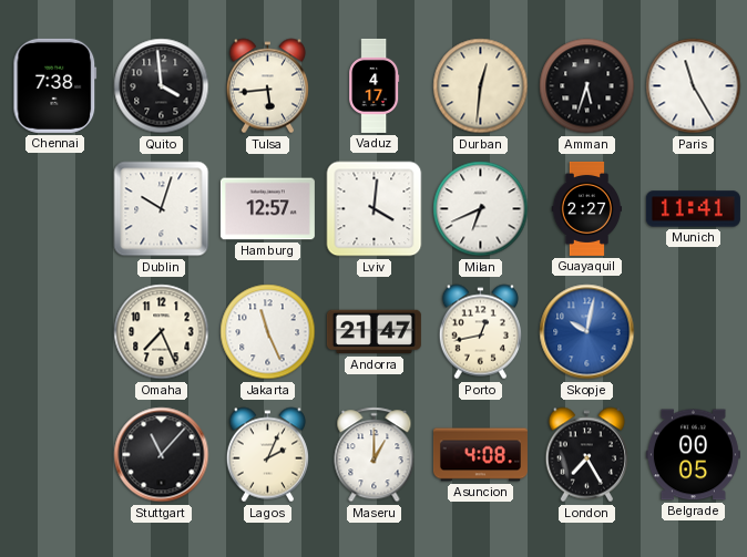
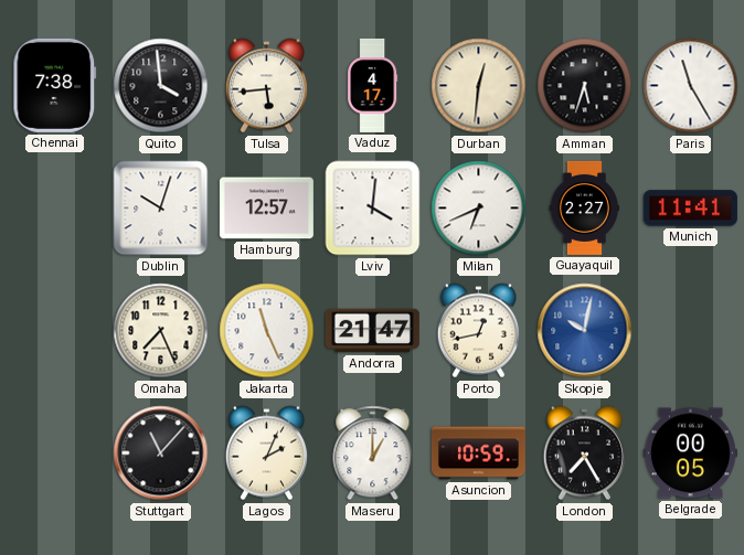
Asuncion: 4:08 -> 10:59
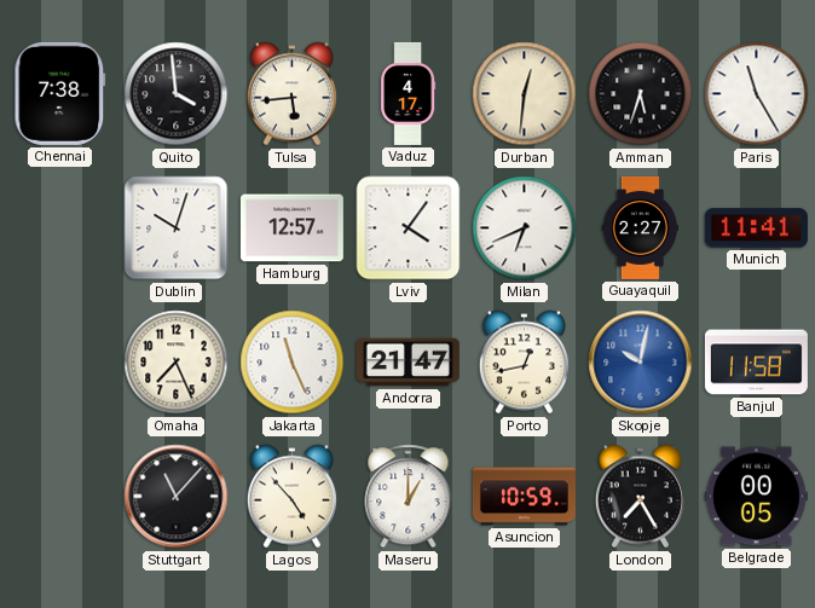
Lviv: 4:01 -> 4:06
Banjul: none -> 11:58
Lagos: 2:04 -> 4:53
